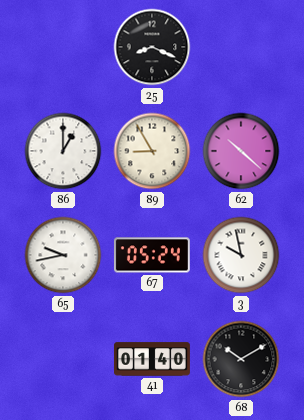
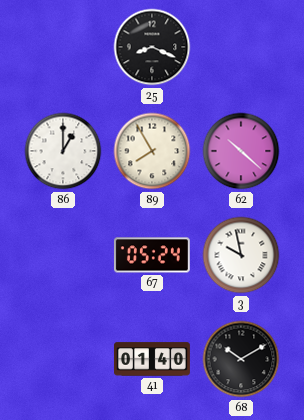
89: 8:55 -> 7:55
65: 9:43 -> none
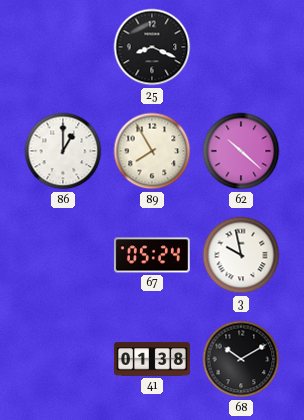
41: 01:40 -> 01:38
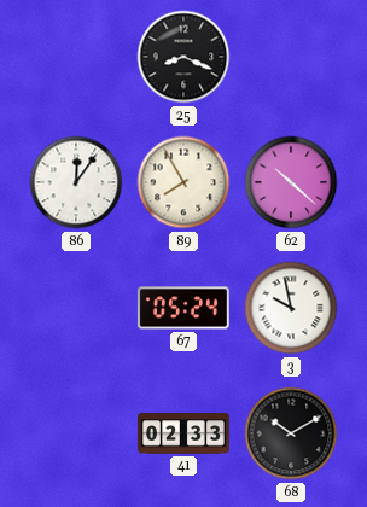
86: 1:00 -> 12:06
41: 01:38 -> 02:33
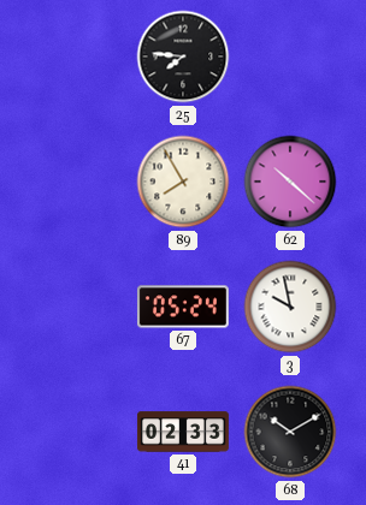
25: 8:19 -> 7:46
86: 12:06 -> none
